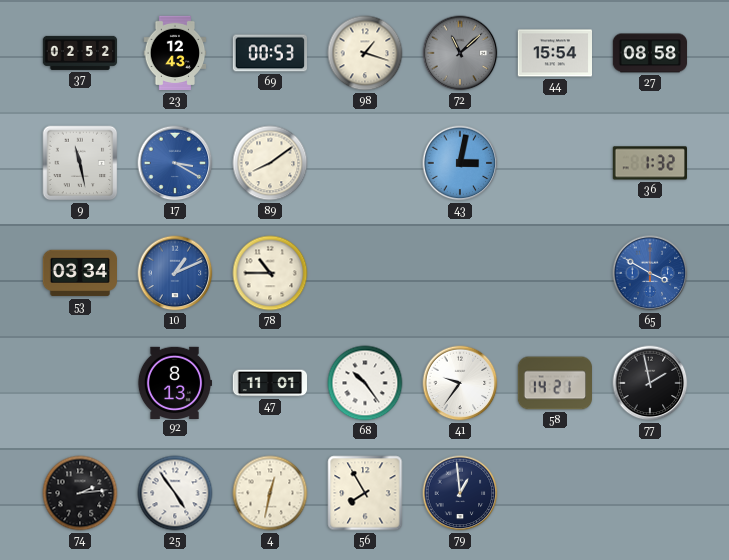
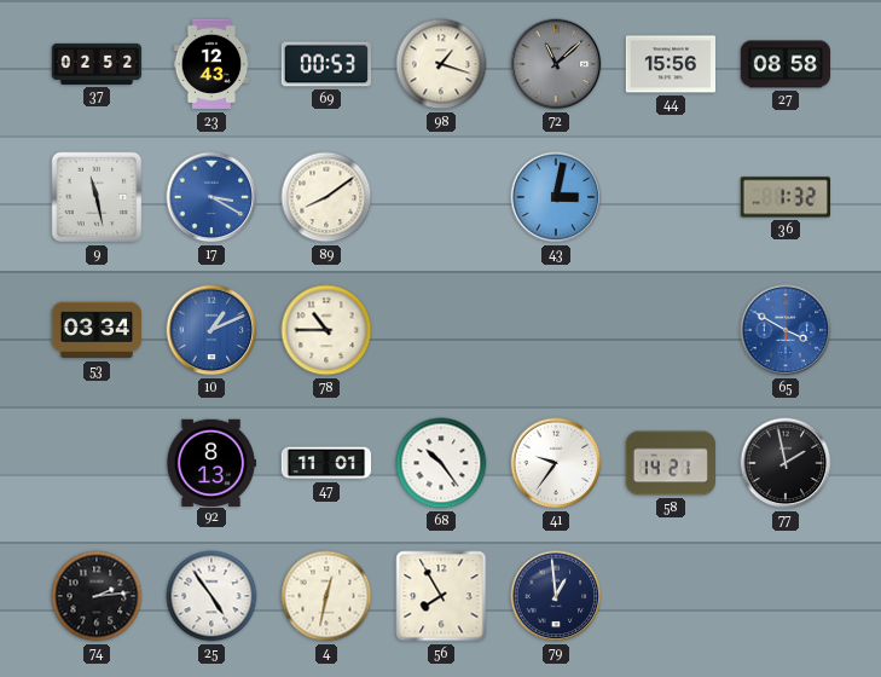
44: 15:54 -> 15:56
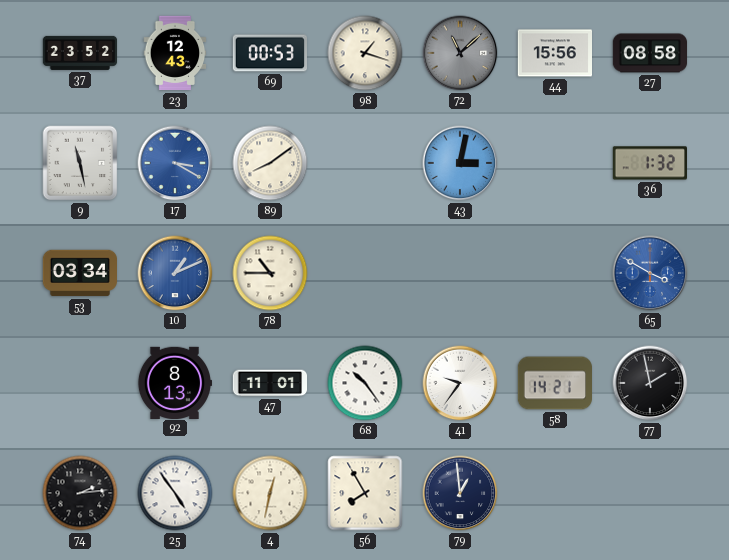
37: 02:52 -> 23:52
